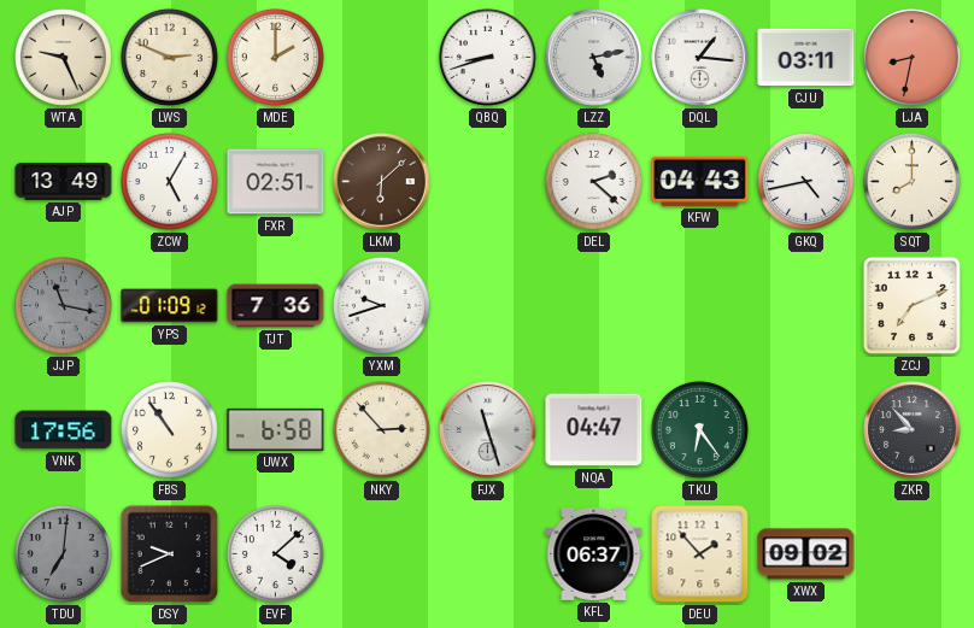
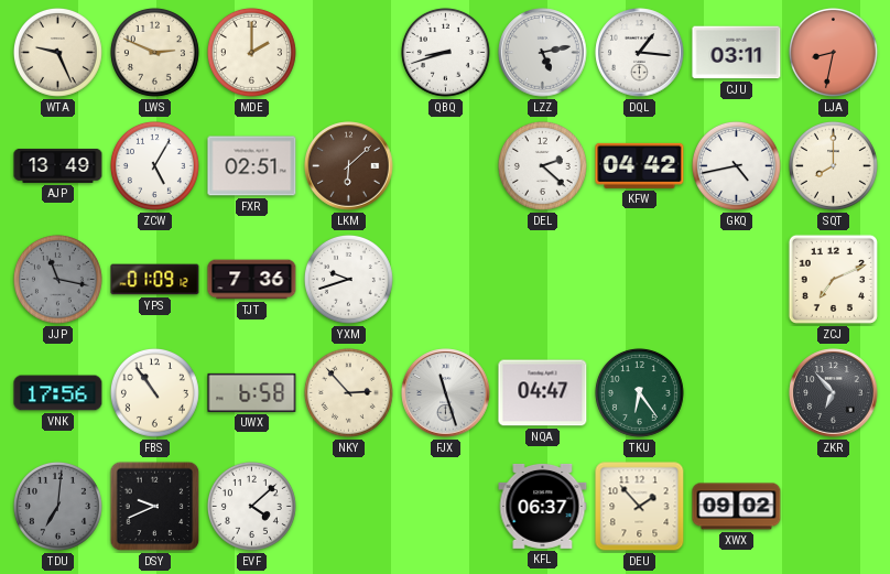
KFW: 04:43 -> 04:42
ZKR: 8:53 -> 6:53
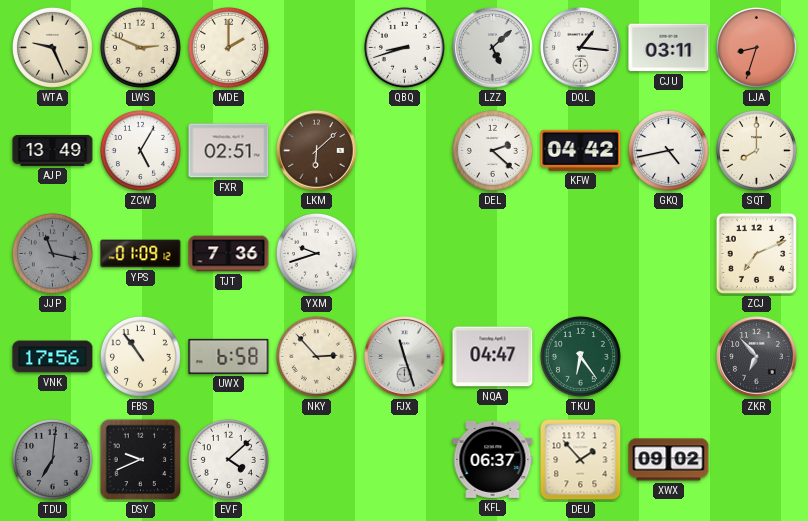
LZZ: 5:13 -> 5:08
LJA: 8:32 -> 8:33
